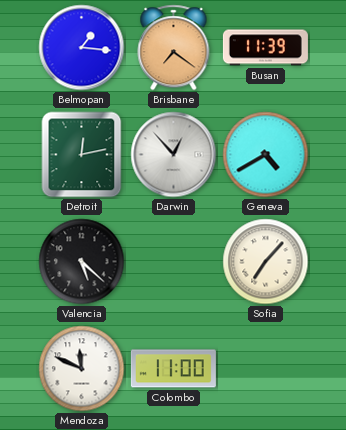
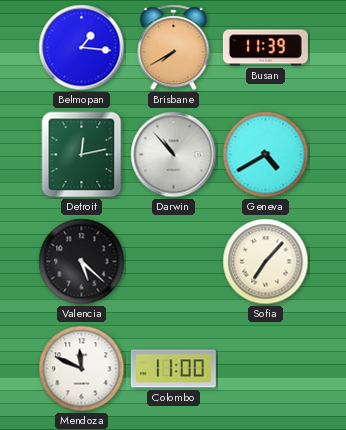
Brisbane: 7:21 -> 7:40
Darwin: 12:53 -> 10:53
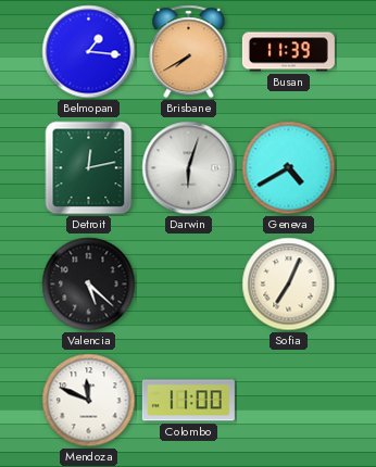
Darwin: 10:53 -> 6:03
Sofia: 7:07 -> 7:04
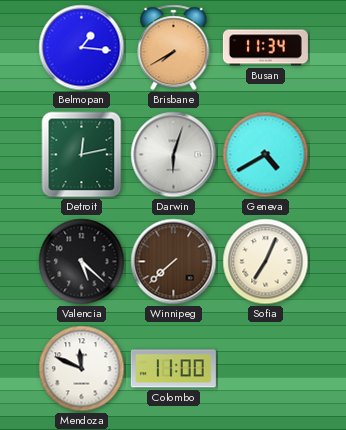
Busan: 11:39 -> 11:34
Winnipeg: none -> 7:38
